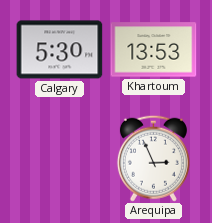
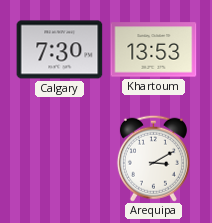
Calgary: 5:30 -> 7:30
Arequipa: 2:56 -> 3:10
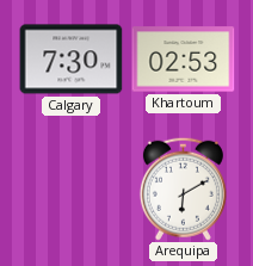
Khartoum: 13:53 -> 02:53
Arequipa: 3:10 -> 6:10
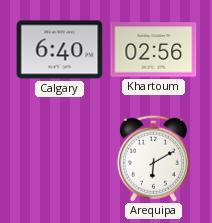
Calgary: 7:30 -> 6:40
Khartoum: 02:53 -> 02:56
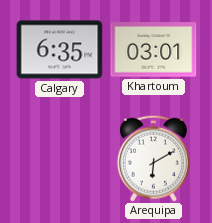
Calgary: 6:40 -> 6:35
Khartoum: 02:56 -> 03:01
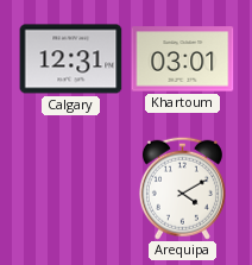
Calgary: 6:35 -> 12:31
Arequipa: 6:10 -> 4:10
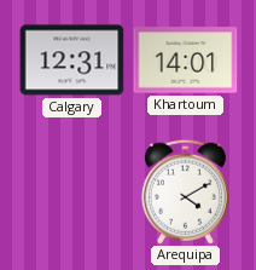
Khartoum: 03:01 -> 14:01
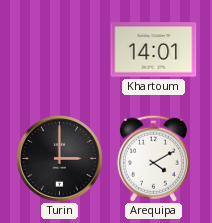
Calgary: 12:31 -> none
Turin: none -> 3:00
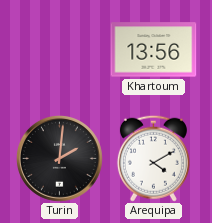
Khartoum: 14:01 -> 13:56
Turin: 3:00 -> 2:01
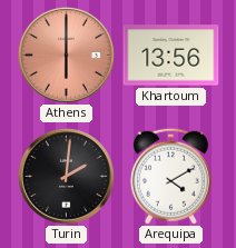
Athens: none -> 6:00
